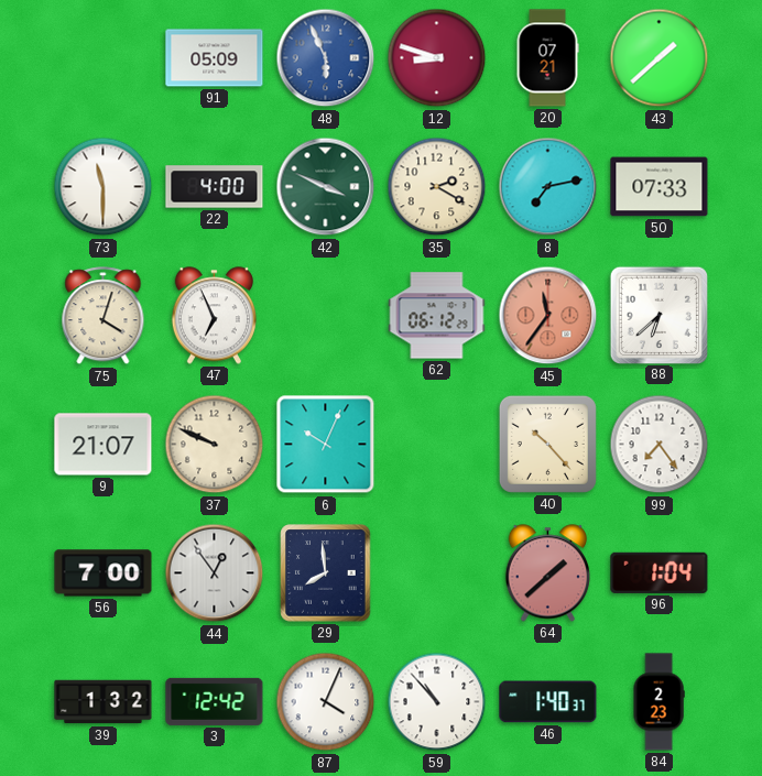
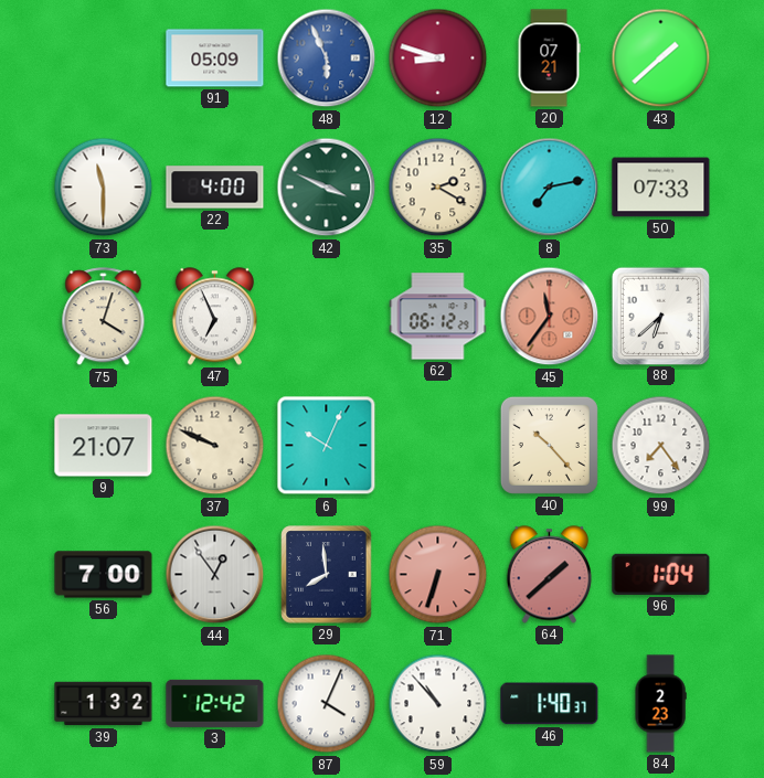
71: none -> 6:33
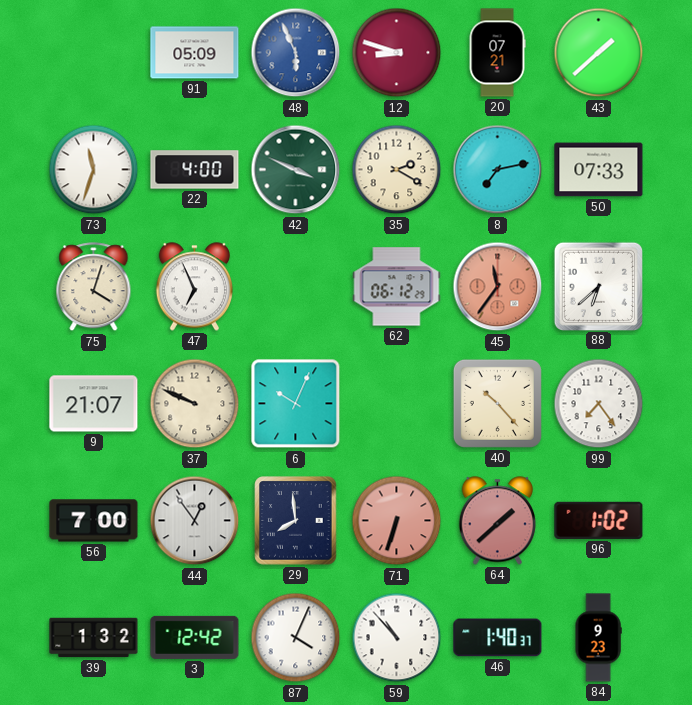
73: 11:30 -> 11:33
96: 1:04 -> 1:02
84: 2:23 -> 9:23
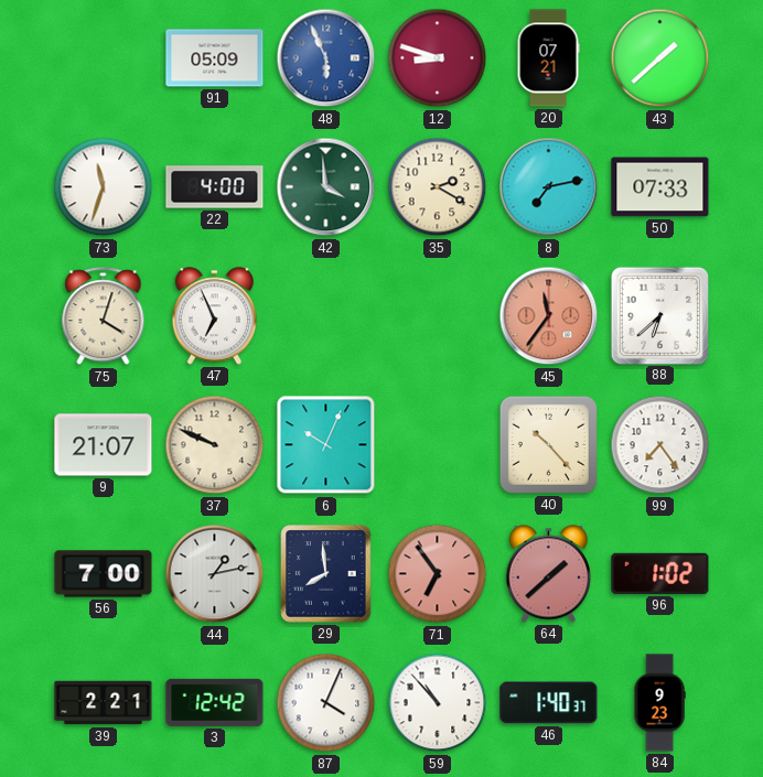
42: 3:49 -> 3:59
62: 06:12 -> none
44: 12:54 -> 1:13
71: 6:33 -> 6:54
39: 1:32 -> 2:21
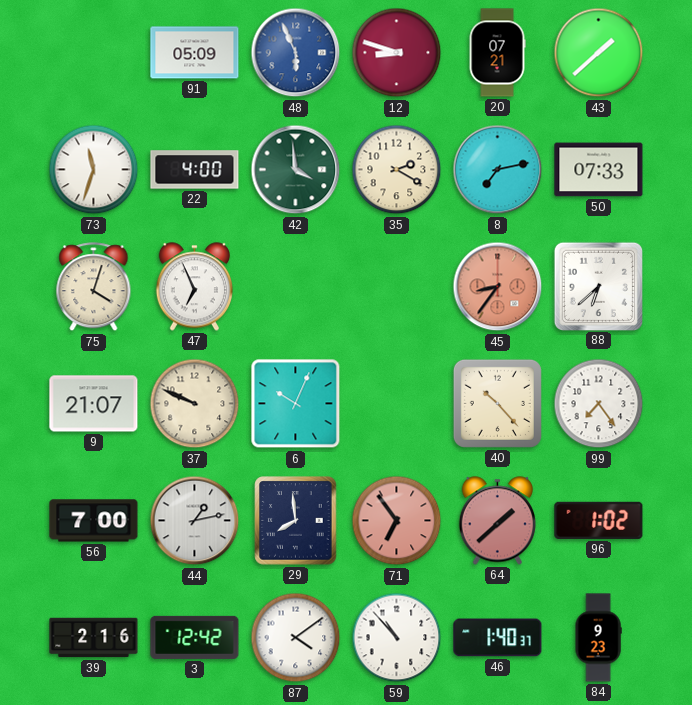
45: 11:36 -> 8:36
39: 2:21 -> 2:16
87: 4:04 -> 4:09
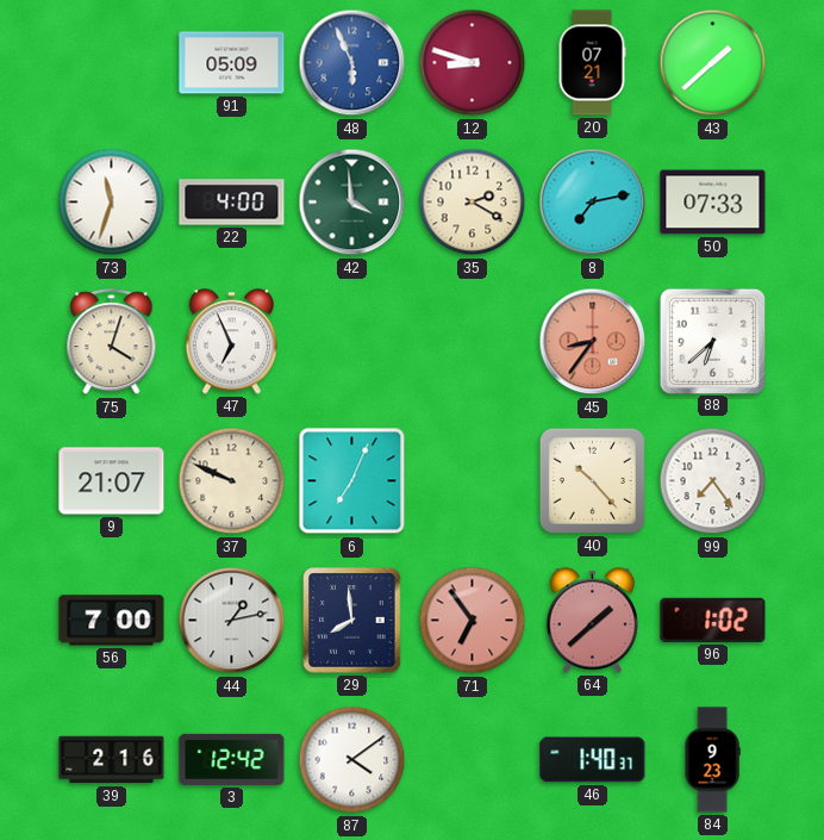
6: 10:04 -> 7:04
59: 10:53 -> none
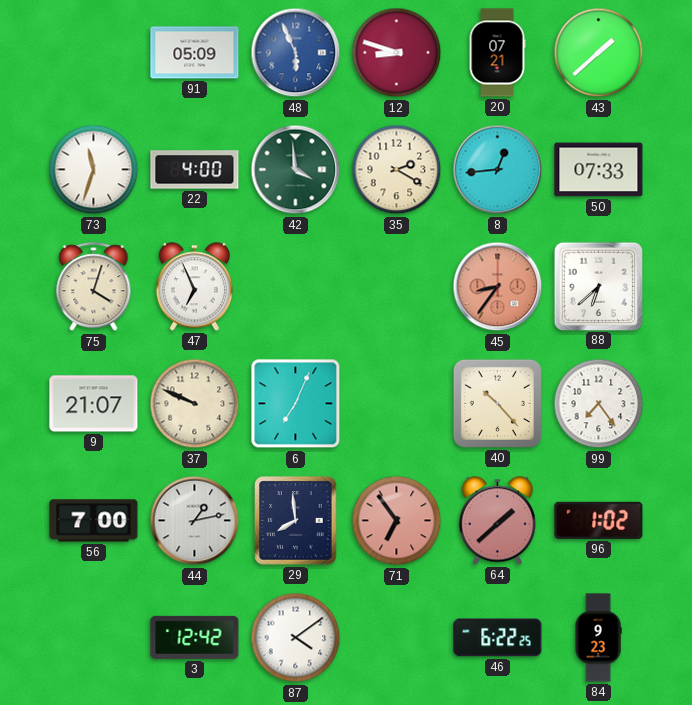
8: 7:13 -> 12:44
39: 2:16 -> none
46: 1:40 -> 6:22
